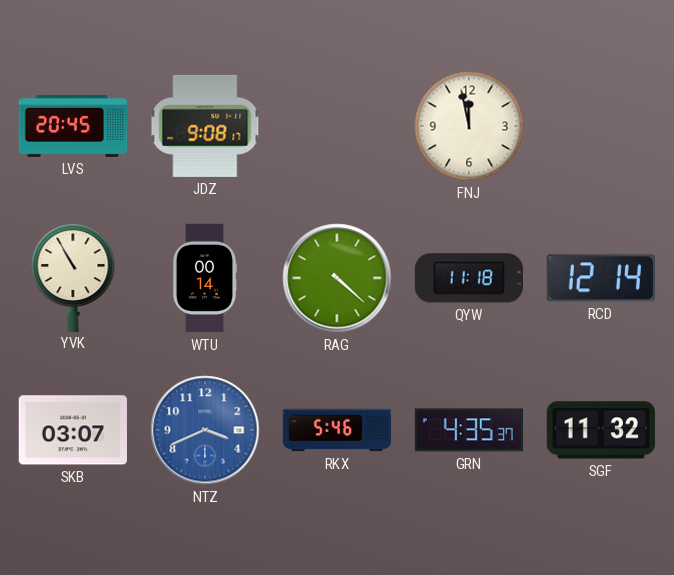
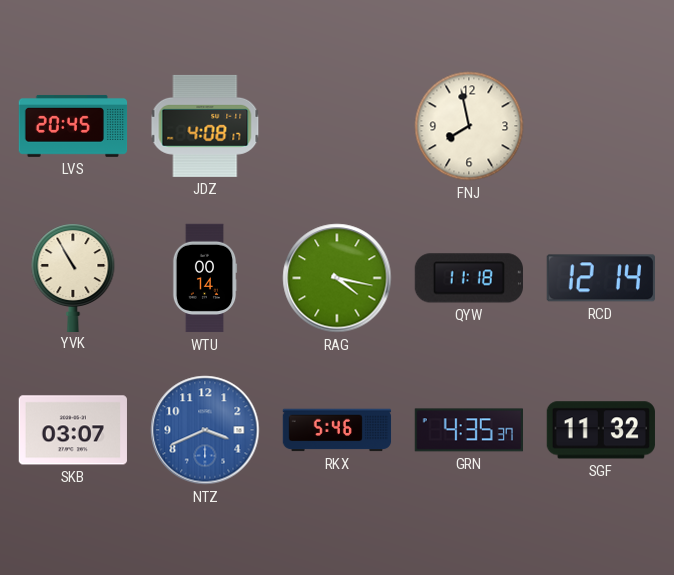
JDZ: 9:08 -> 4:08
FNJ: 11:58 -> 7:58
RAG: 4:22 -> 4:17
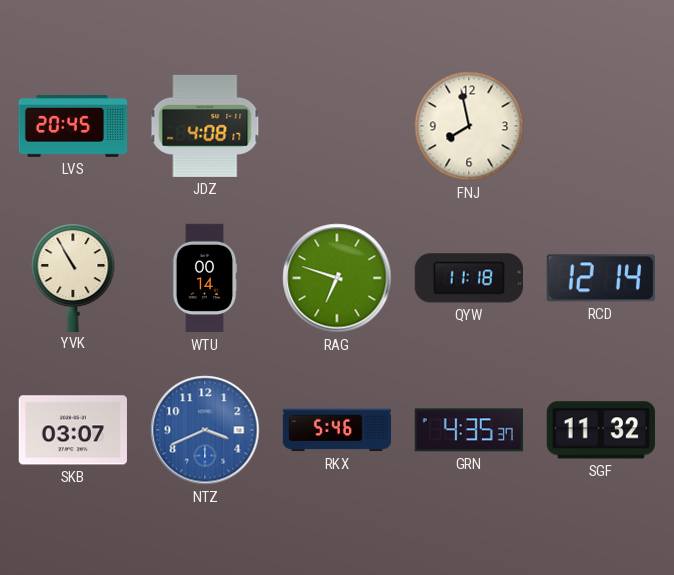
RAG: 4:17 -> 6:48
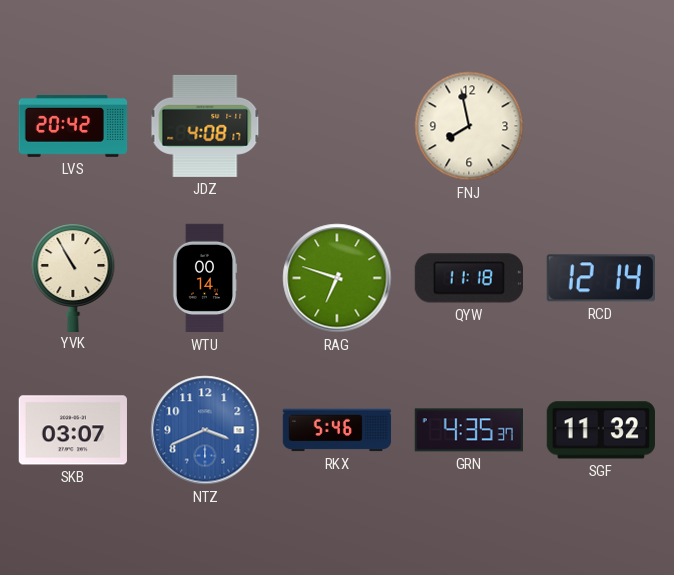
LVS: 20:45 -> 20:42
